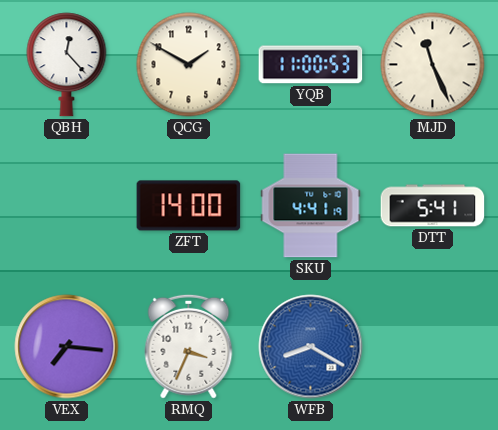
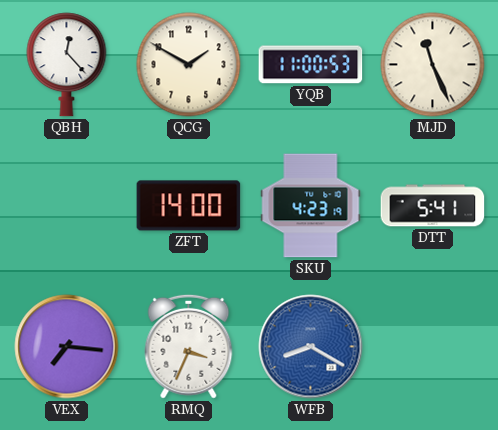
SKU: 4:41 -> 4:23
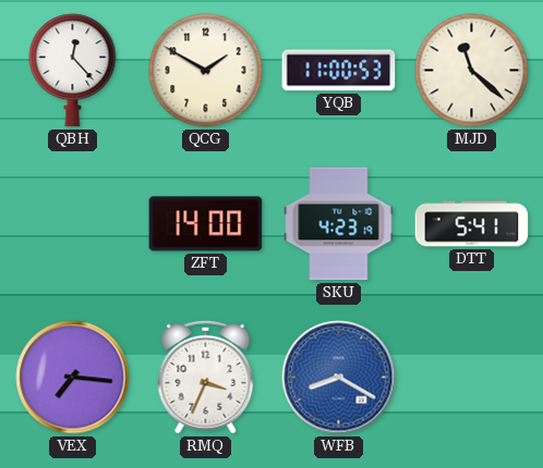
MJD: 11:26 -> 11:22
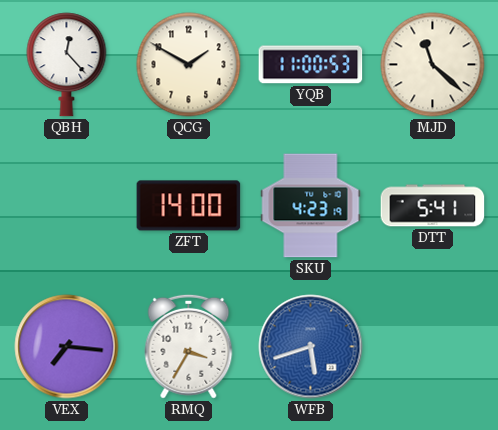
RMQ: 3:34 -> 3:35
WFB: 8:20 -> 5:42
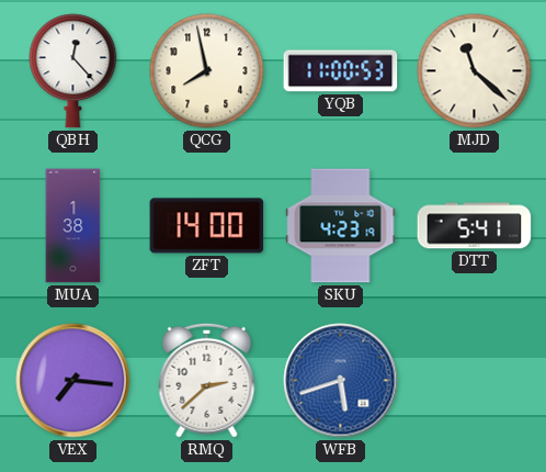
QCG: 1:50 -> 7:58
MUA: none -> 1:38
RMQ: 3:35 -> 2:38
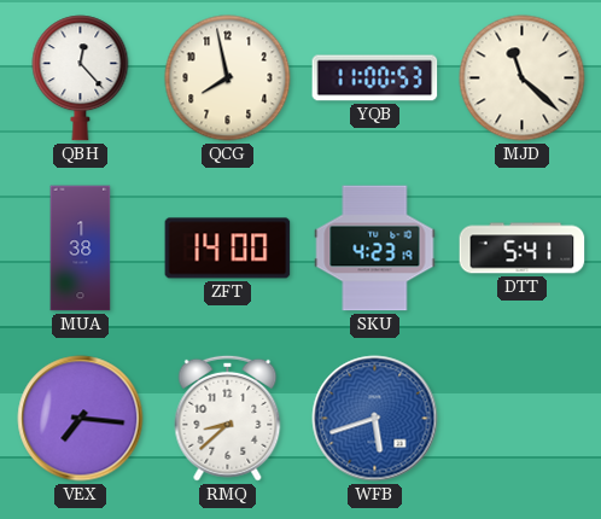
RMQ: 2:38 -> 8:38
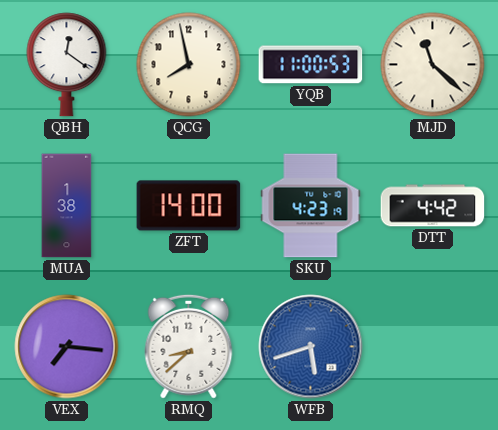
QBH: 12:23 -> 12:21
DTT: 5:41 -> 4:42
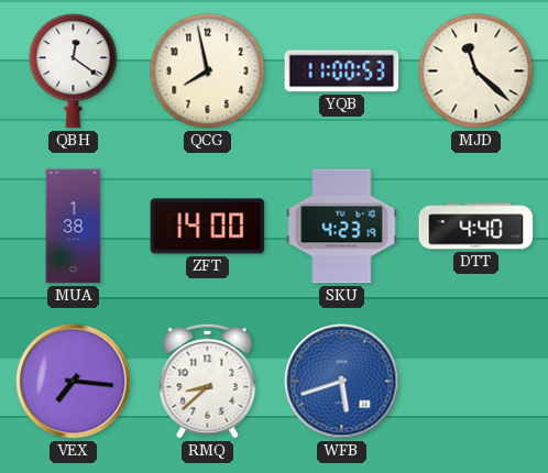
DTT: 4:42 -> 4:40
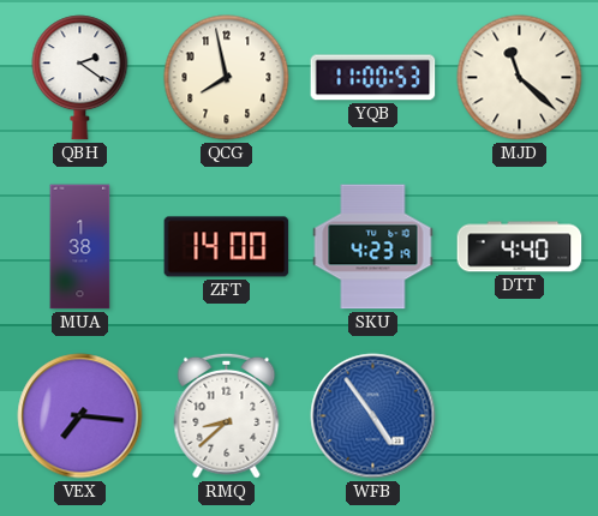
QBH: 12:21 -> 2:21
WFB: 5:42 -> 4:54
